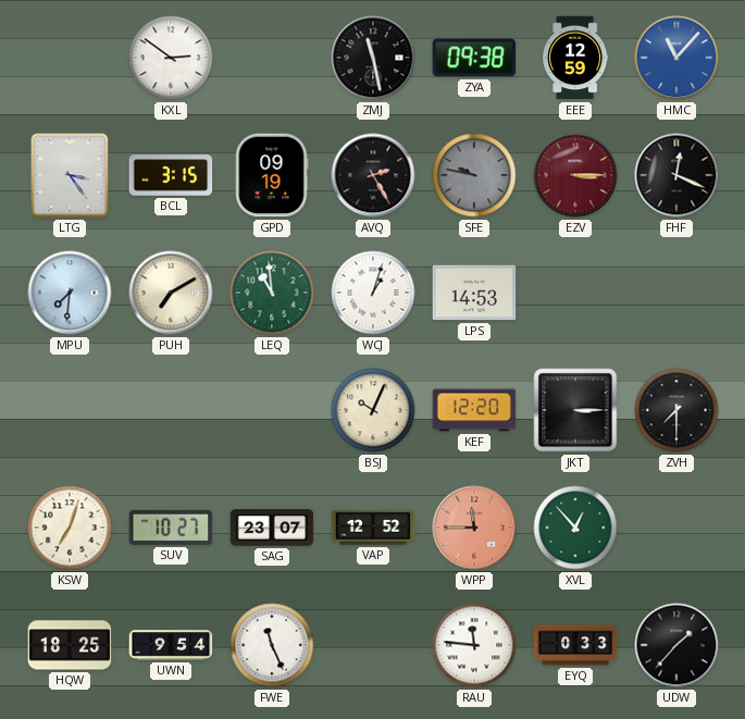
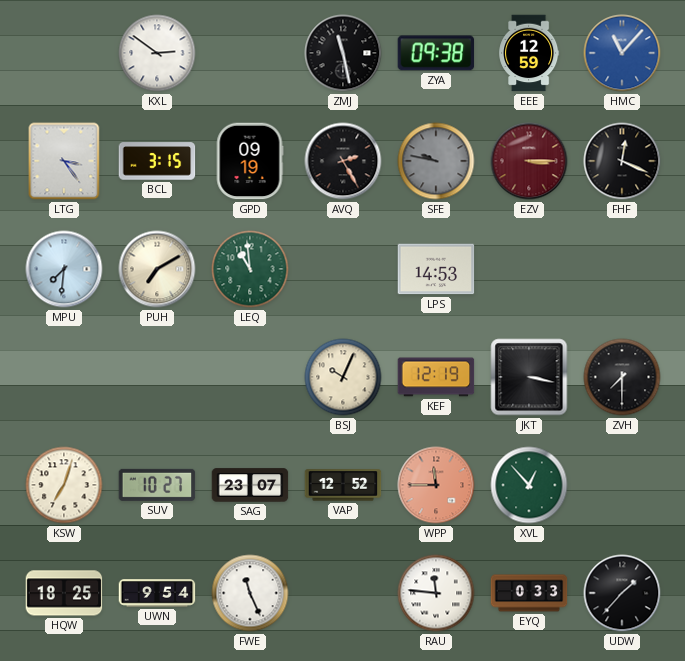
WCJ: 1:03 -> none
KEF: 12:20 -> 12:19
JKT: 3:15 -> 3:17
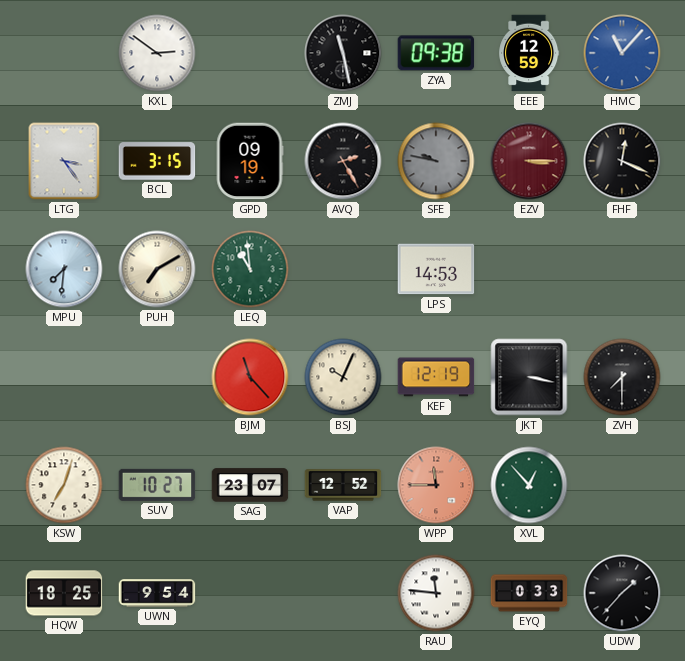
BJM: none -> 11:23
FWE: 11:26 -> none
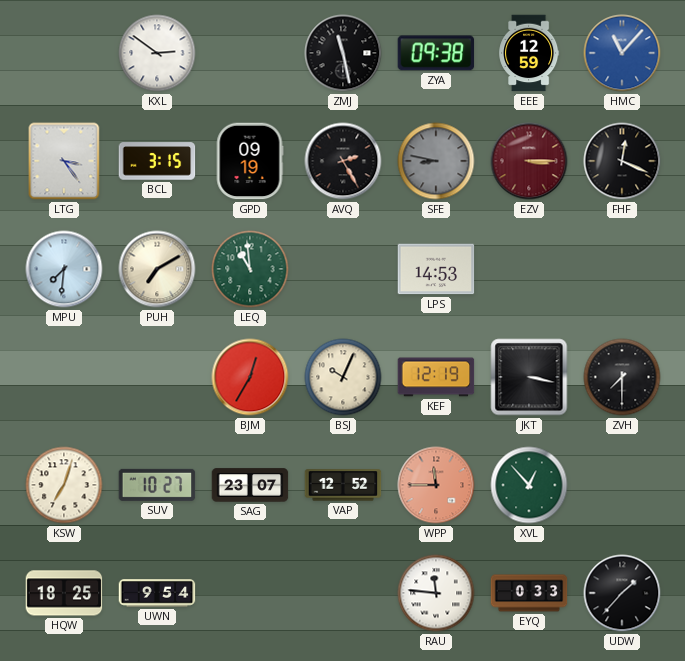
SFE: 9:47 -> 8:47
BJM: 11:23 -> 12:35
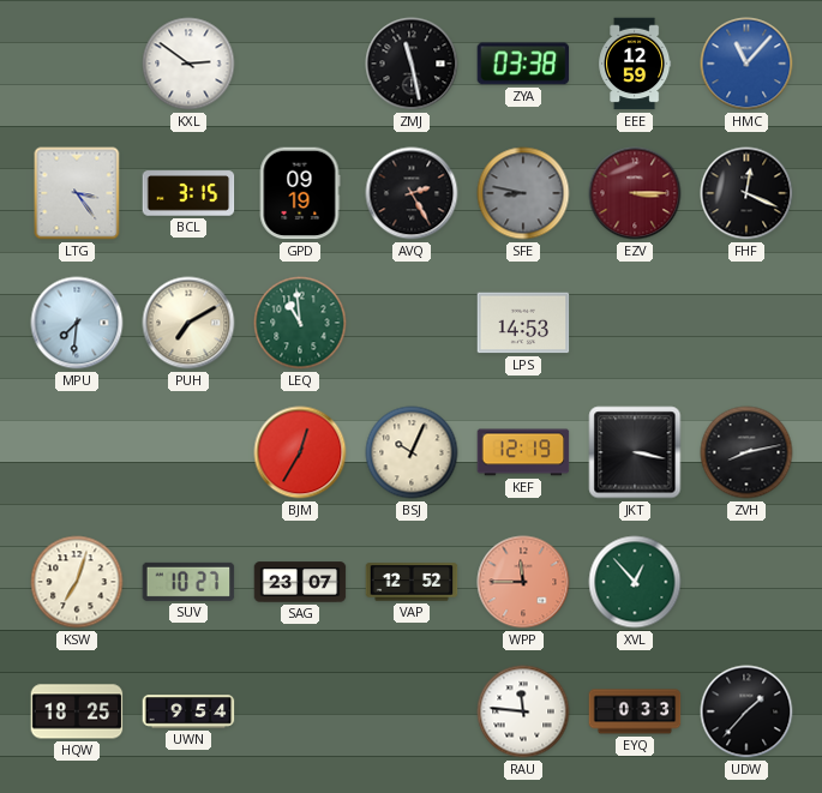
ZYA: 09:38 -> 03:38
ZVH: 7:30 -> 8:13
